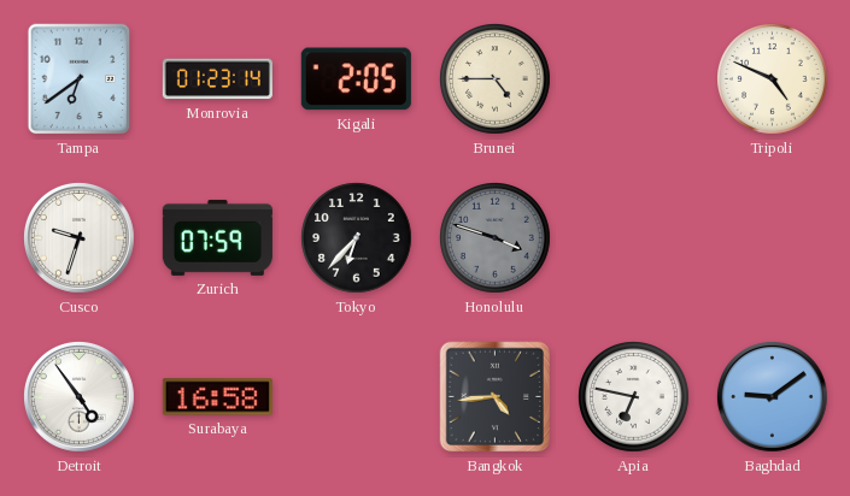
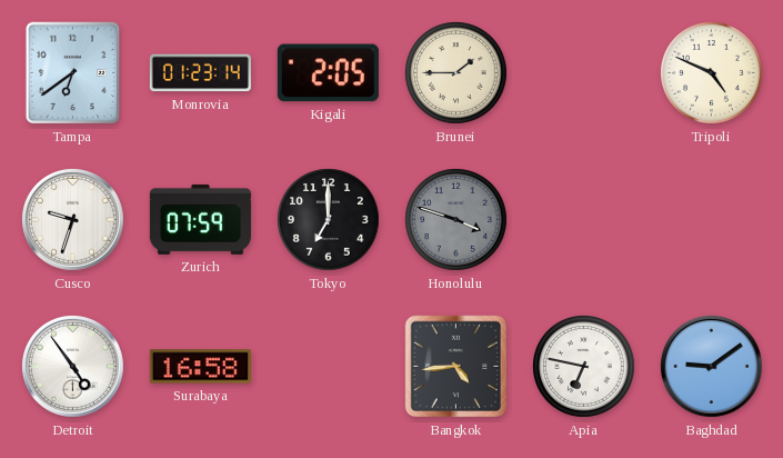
Brunei: 4:45 -> 1:45
Tokyo: 6:37 -> 7:00
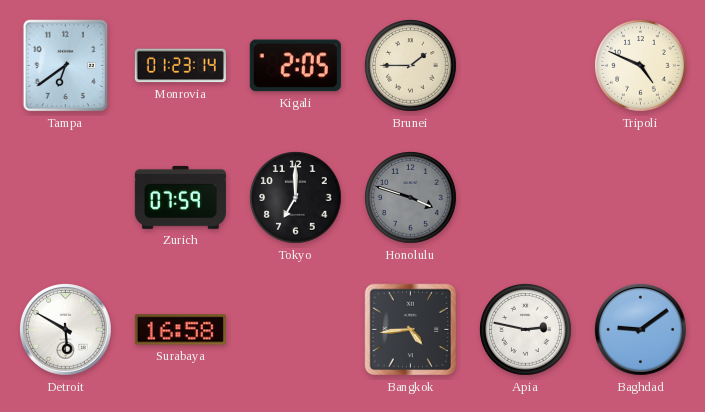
Cusco: 9:33 -> none
Detroit: 4:54 -> 5:50
Apia: 6:47 -> 2:47
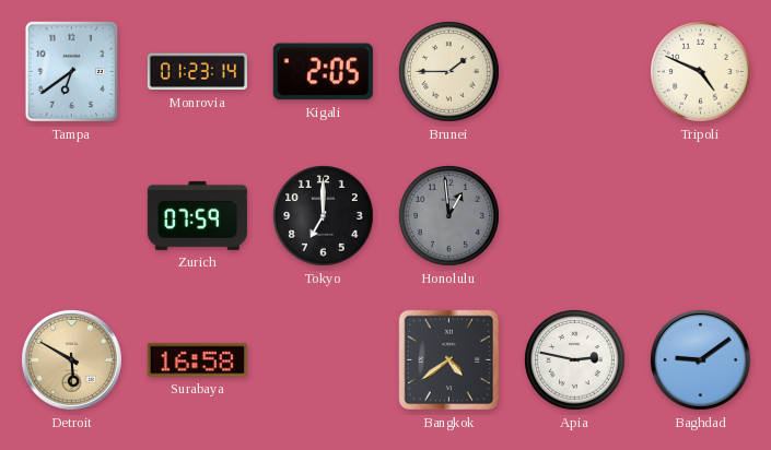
Honolulu: 3:48 -> 12:59
Detroit dial: white -> champagne
Bangkok: 4:44 -> 4:39
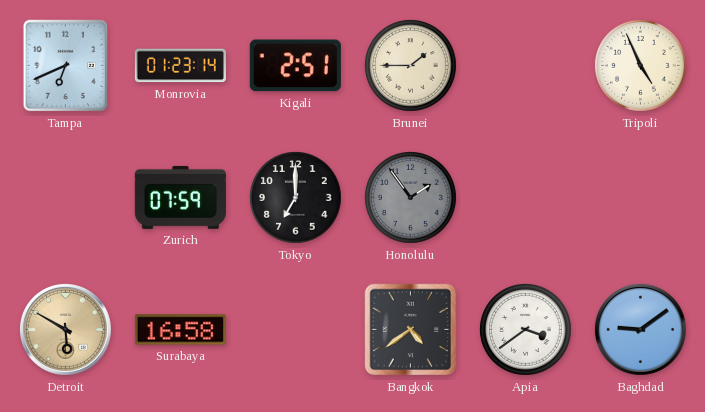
Tampa: 6:39 -> 6:41
Kigali: 2:05 -> 2:51
Tripoli: 4:49 -> 4:56
Honolulu: 12:59 -> 1:54
Apia: 2:47 -> 3:39
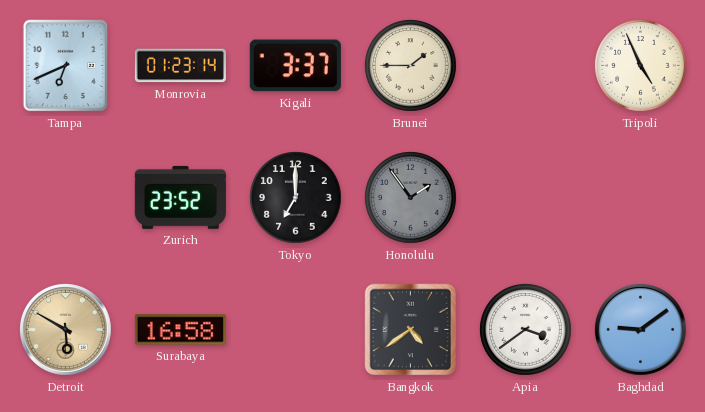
Kigali: 2:51 -> 3:37
Zurich: 07:59 -> 23:52
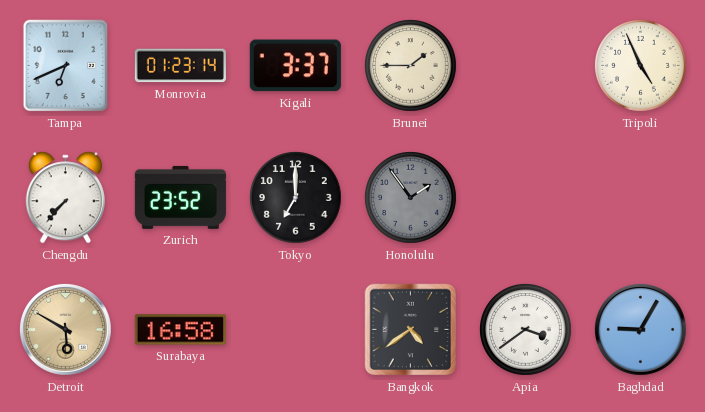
Chengdu: none -> 7:37
Baghdad: 9:09 -> 9:05
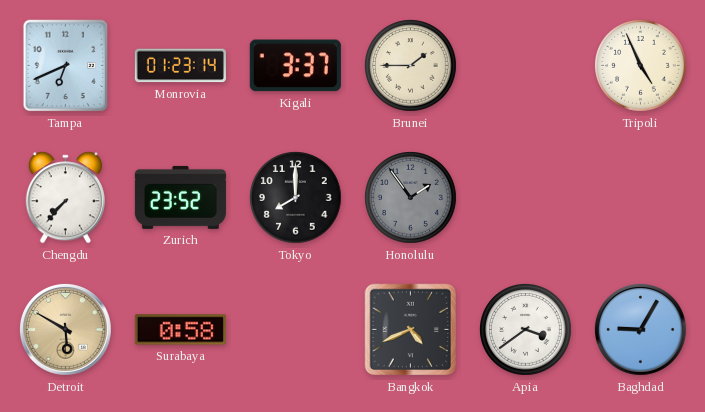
Tokyo: 7:00 -> 8:00
Surabaya: 16:58 -> 0:58
Bangkok: 4:39 -> 4:41
